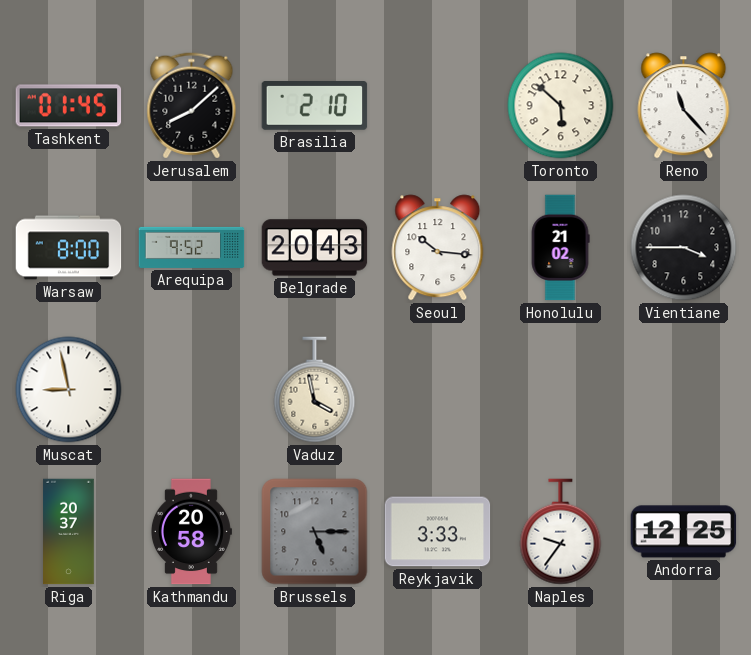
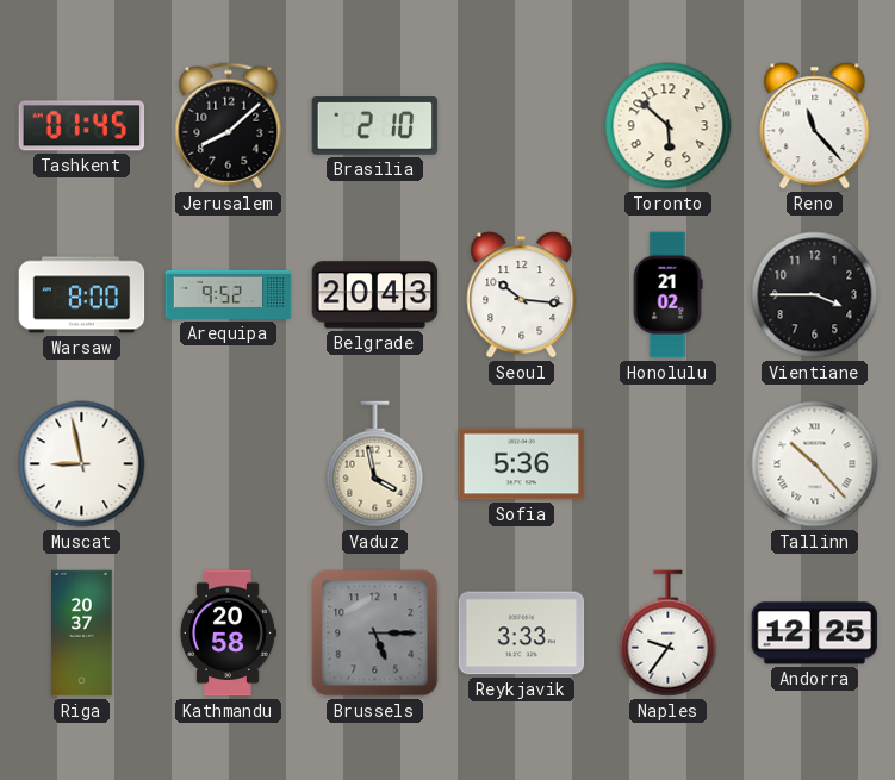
Sofia: none -> 5:36
Tallinn: none -> 10:23
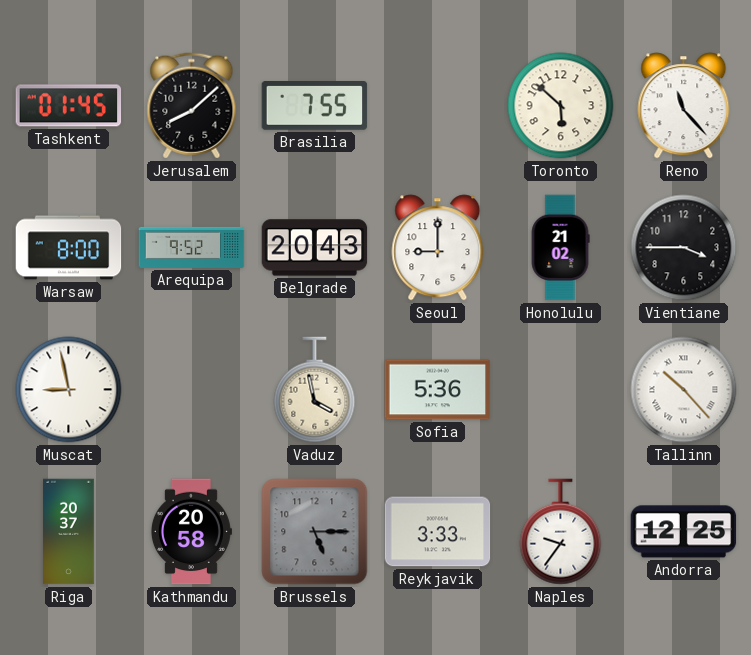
Brasilia: 2:10 -> 7:55
Seoul: 10:16 -> 9:00
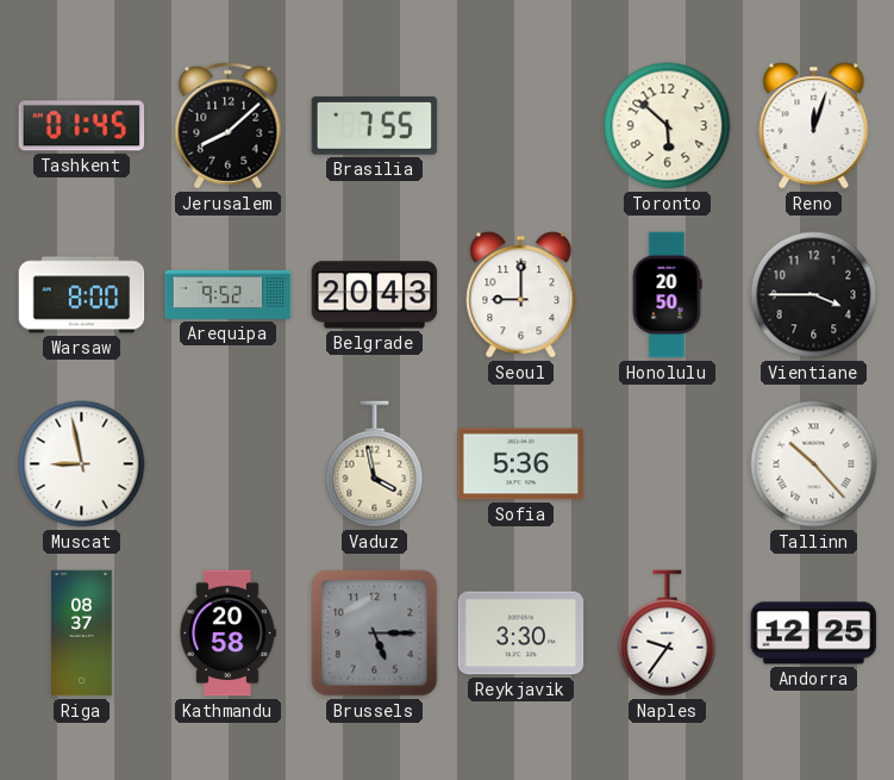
Reno: 11:23 -> 12:03
Honolulu: 21:02 -> 20:50
Riga: 20:37 -> 08:37
Reykjavik: 3:33 -> 3:30
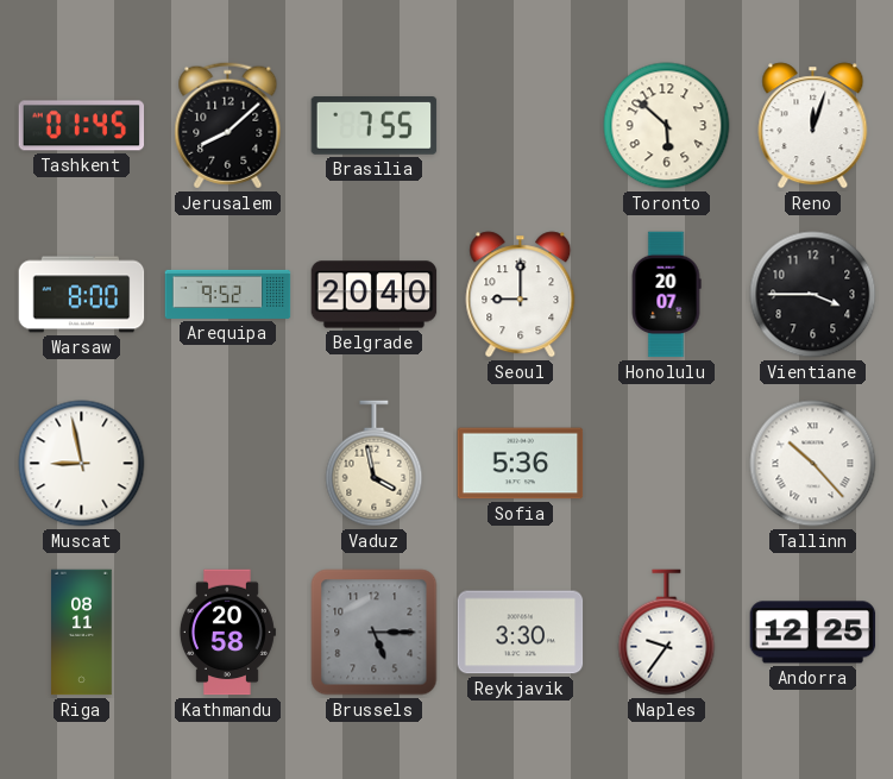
Belgrade: 20:43 -> 20:40
Honolulu: 20:50 -> 20:07
Riga: 08:37 -> 08:11
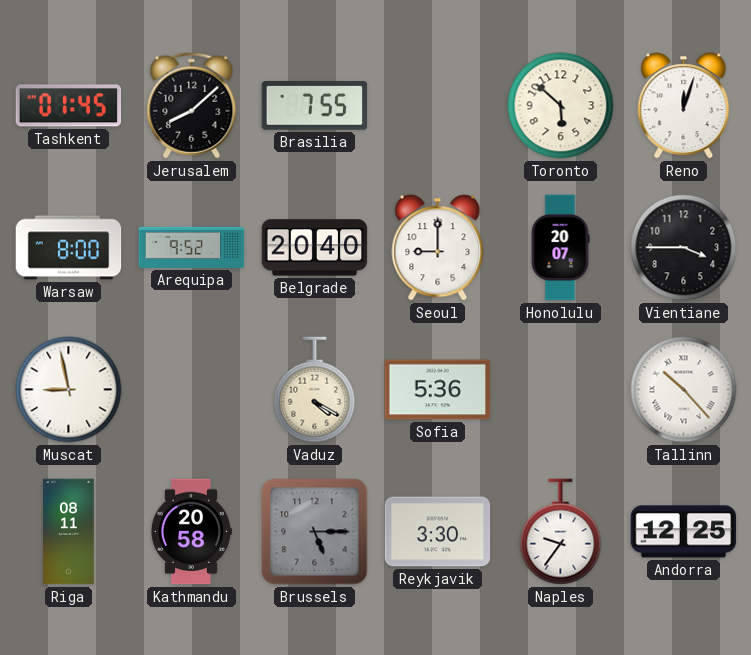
Vaduz: 3:58 -> 4:20
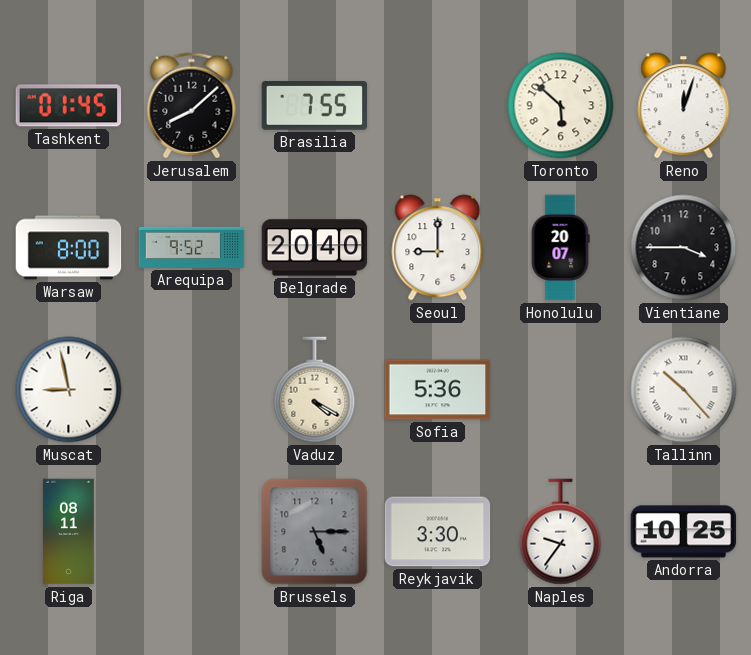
Kathmandu: 20:58 -> none
Andorra: 12:25 -> 10:25
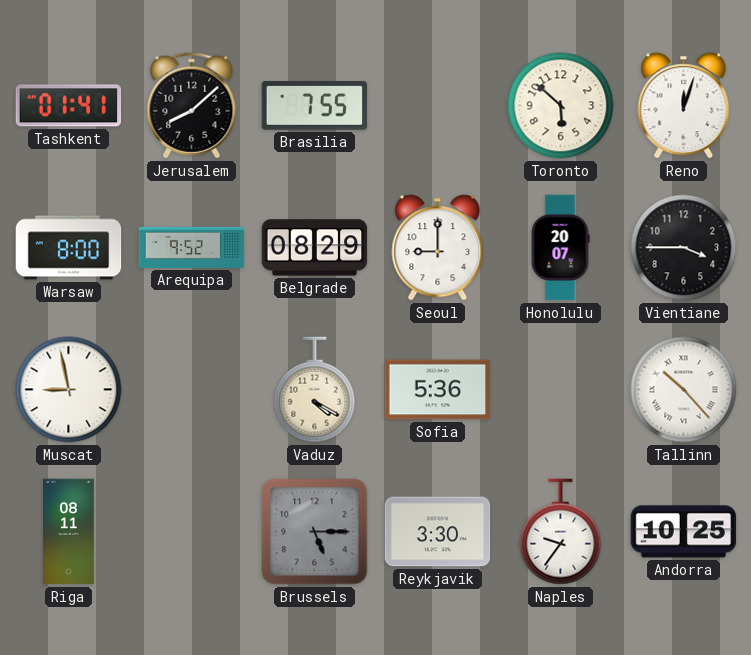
Tashkent: 01:45 -> 01:41
Belgrade: 20:40 -> 08:29
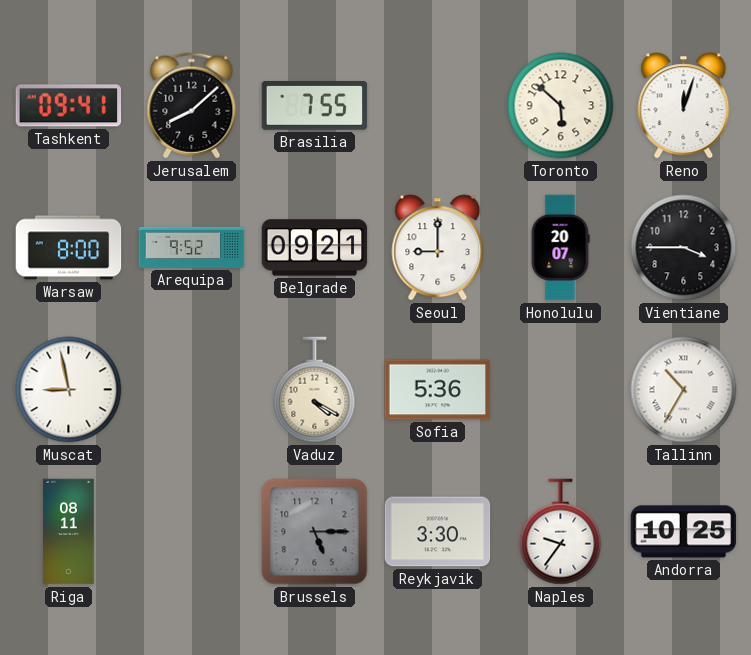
Tashkent: 01:41 -> 09:41
Belgrade: 08:29 -> 09:21
Tallinn: 10:23 -> 10:35
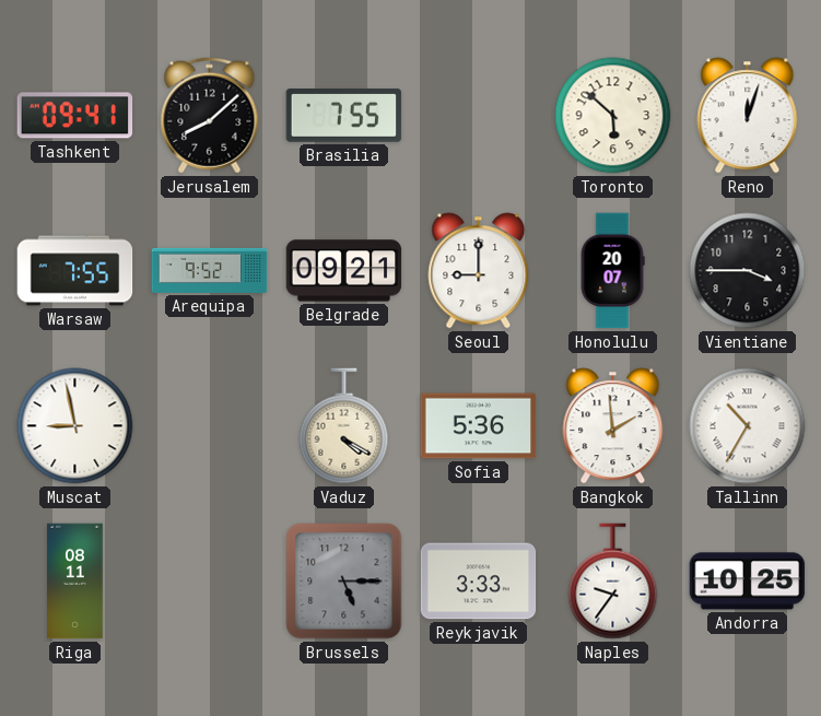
Warsaw: 8:00 -> 7:55
Bangkok: none -> 1:59
Reykjavik: 3:30 -> 3:33
